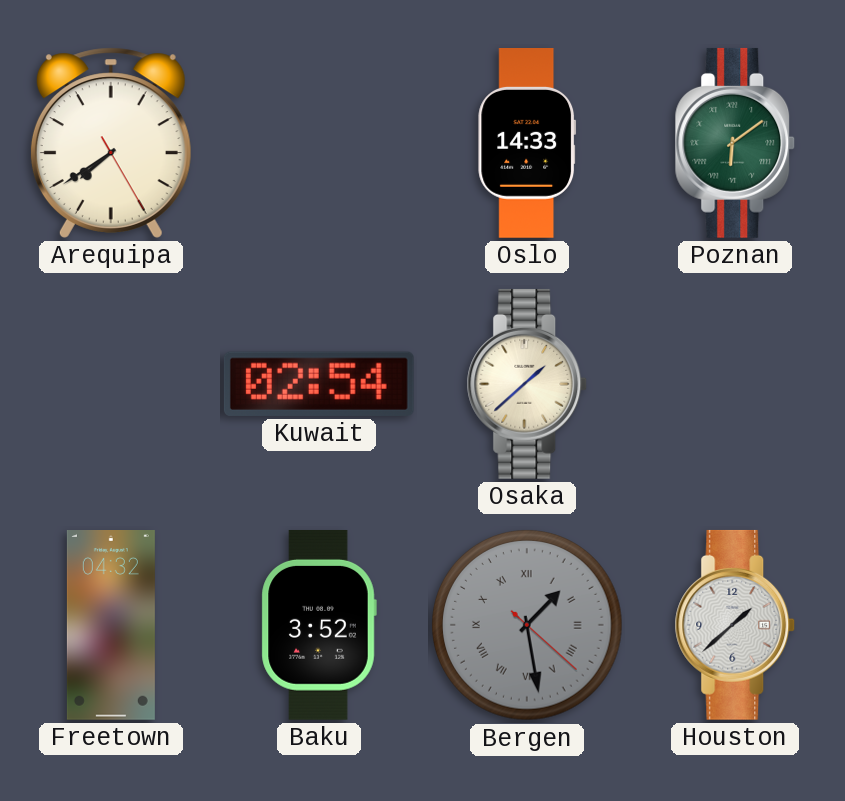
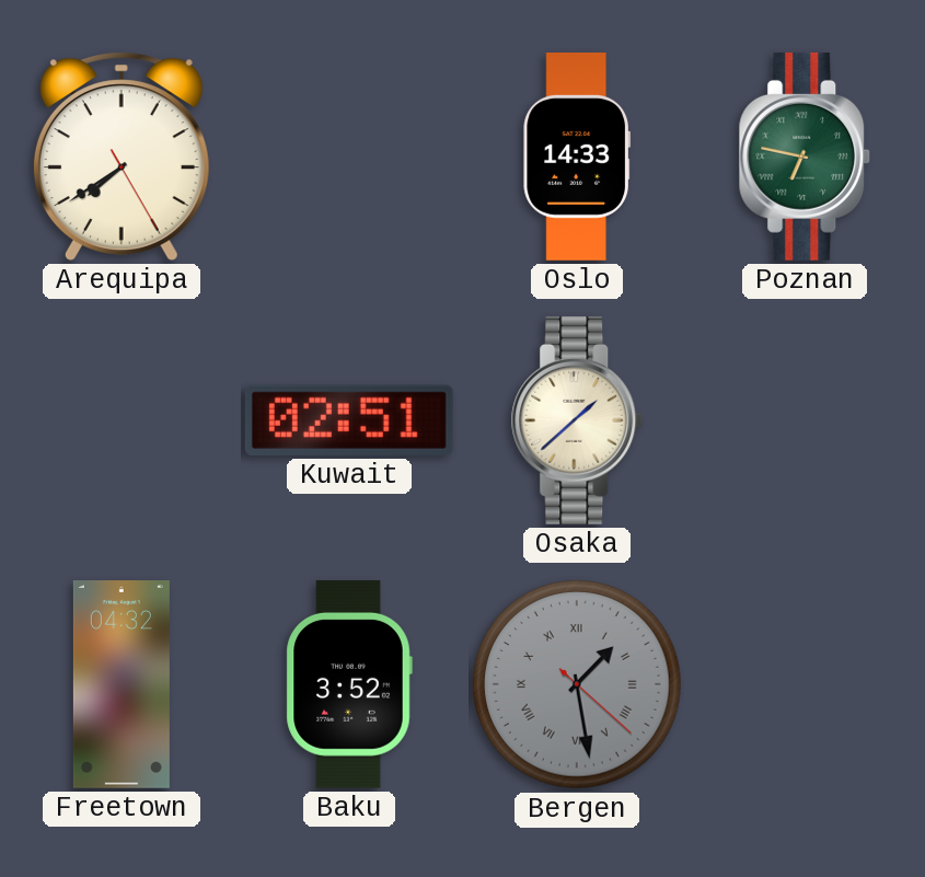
Poznan: 6:09 -> 6:47
Kuwait: 02:54 -> 02:51
Houston: 1:38 -> none
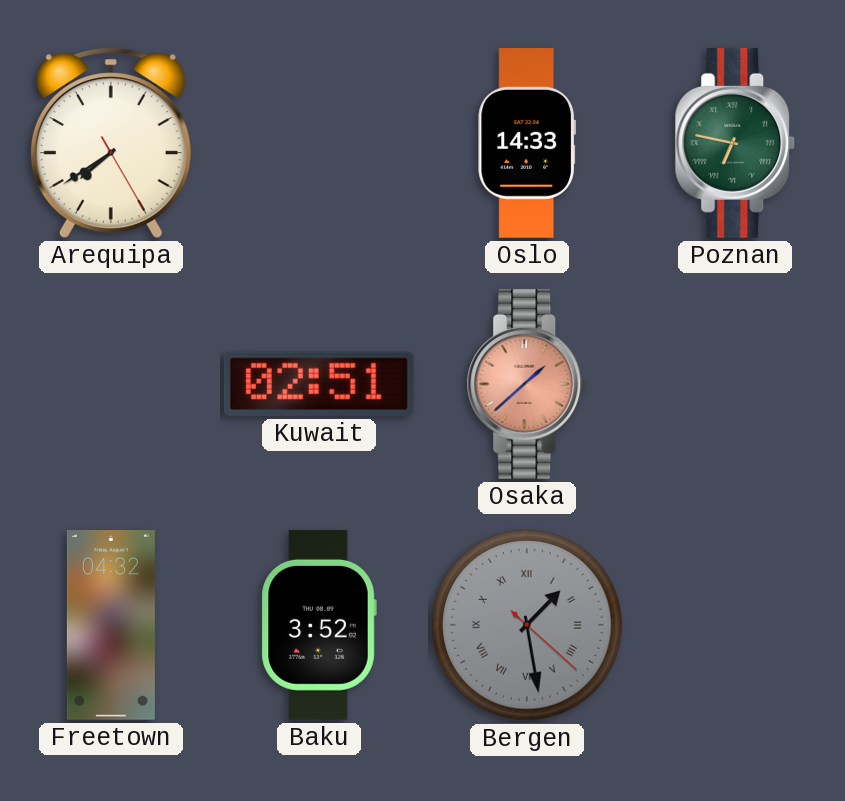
Osaka dial: cream -> salmon
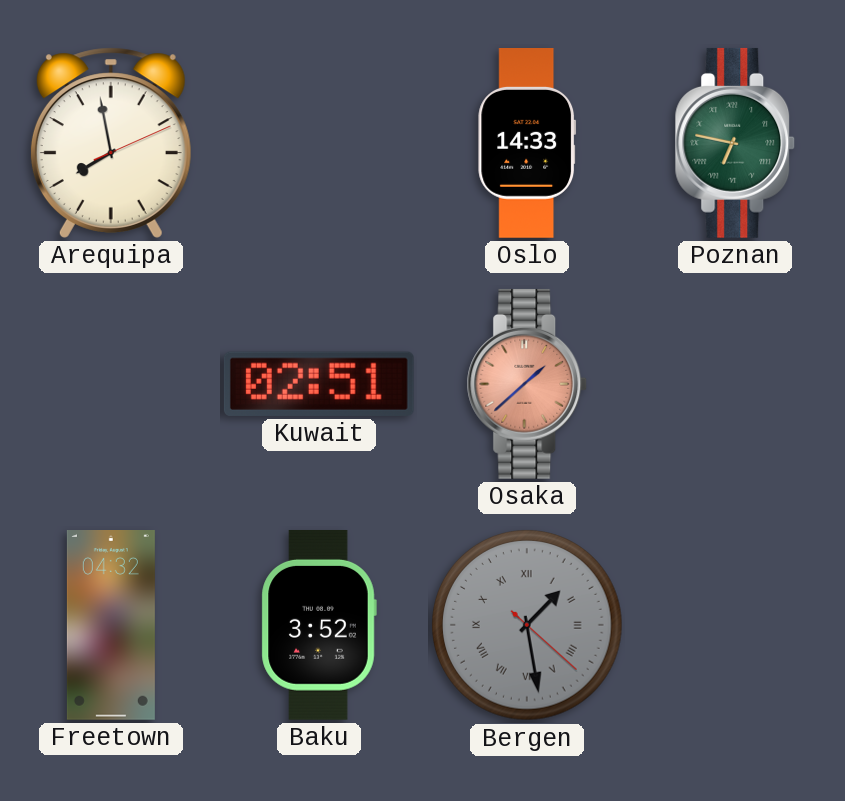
Arequipa: 7:39 -> 7:58
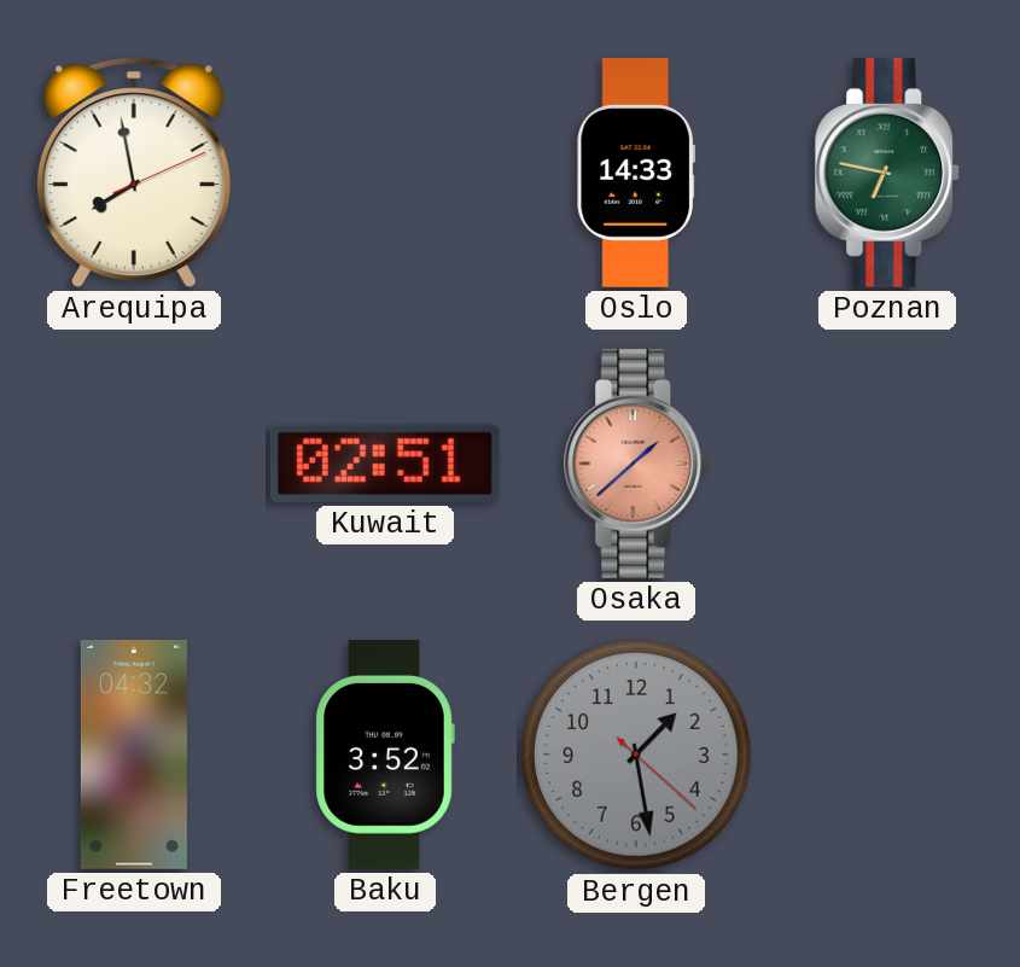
Bergen numerals: Roman -> Arabic
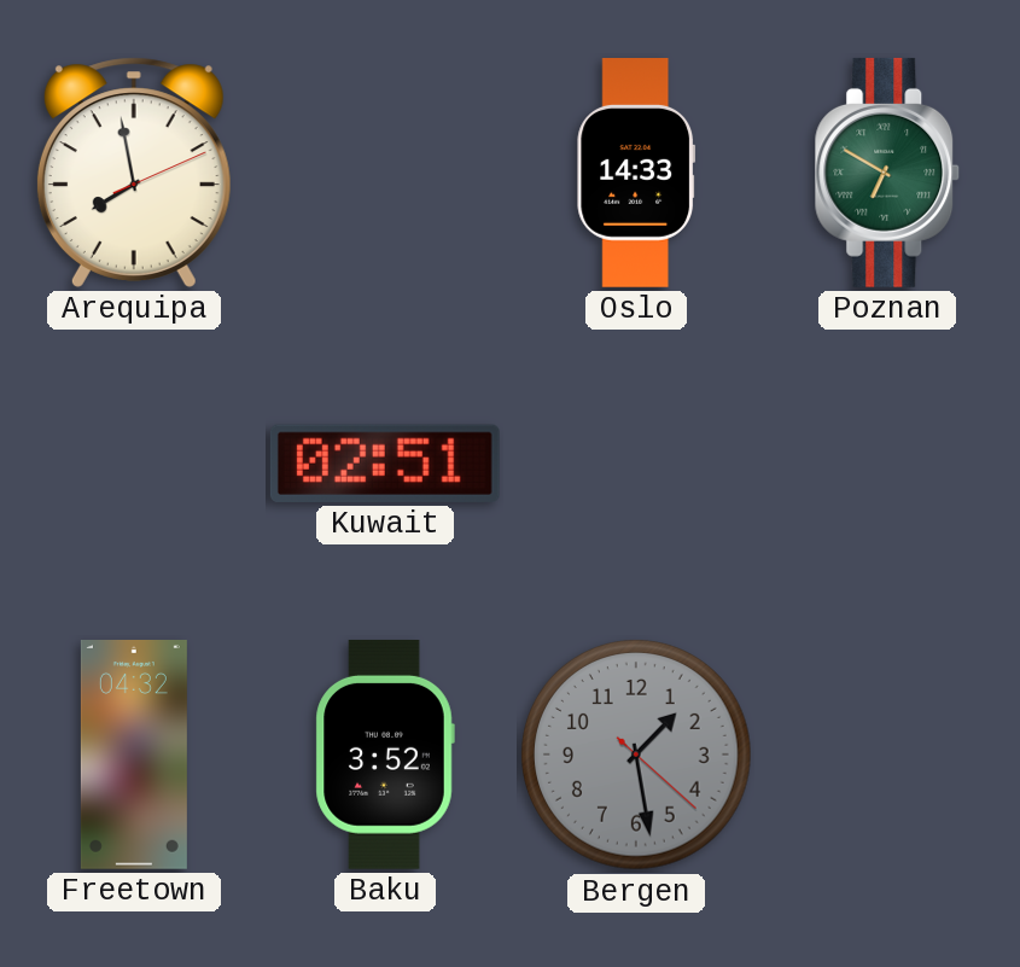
Poznan: 6:47 -> 6:50
Osaka: 1:38 -> none
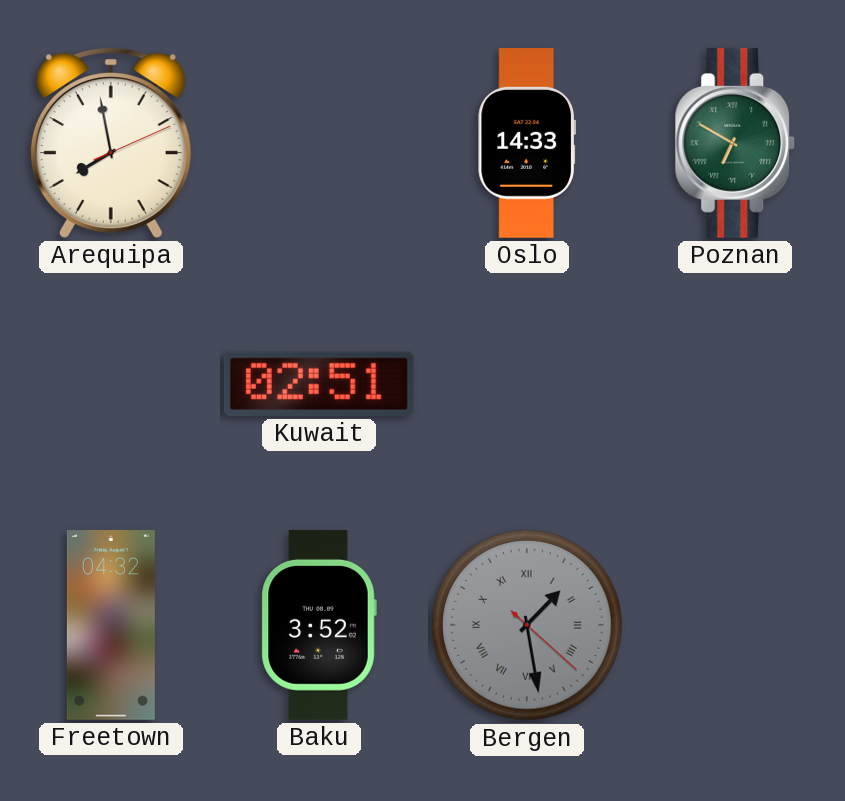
Bergen numerals: Arabic -> Roman
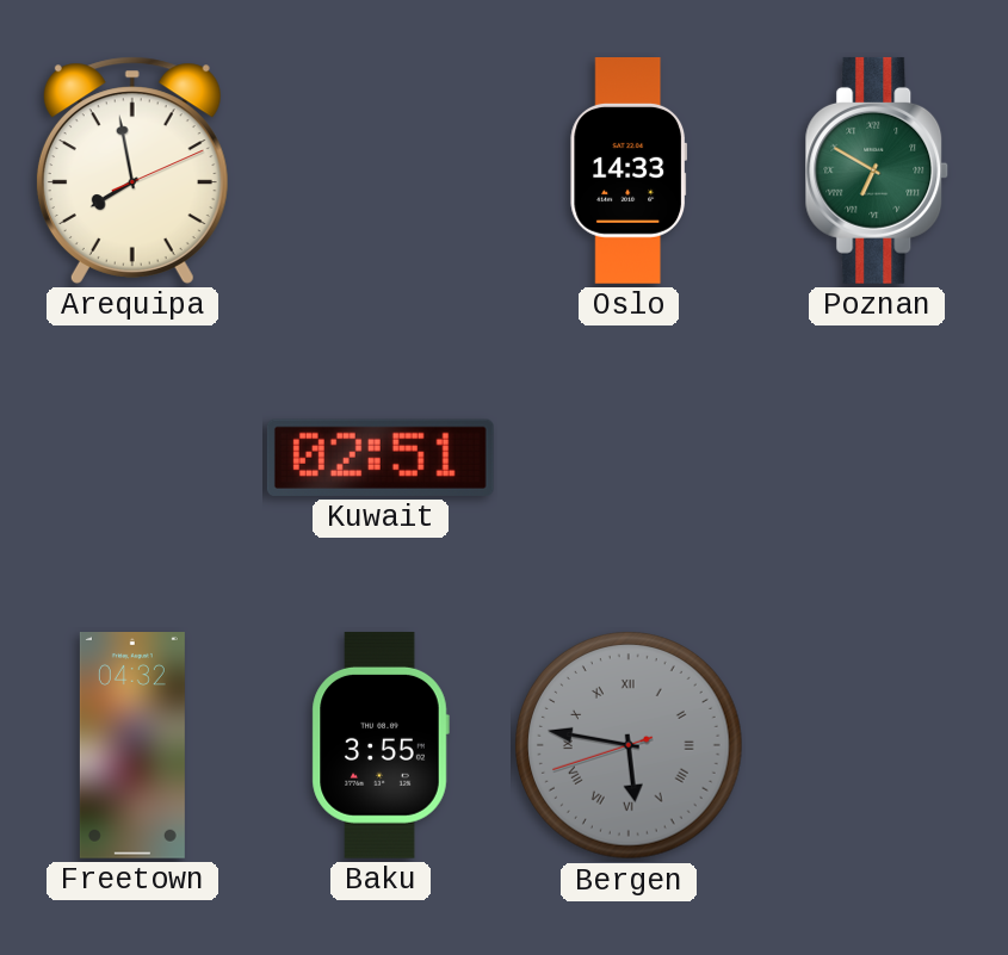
Baku: 3:52 -> 3:55
Bergen: 1:28 -> 5:46
